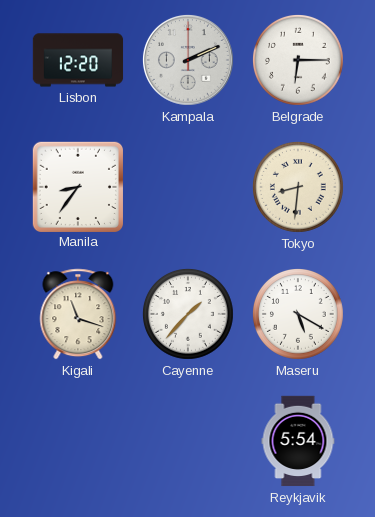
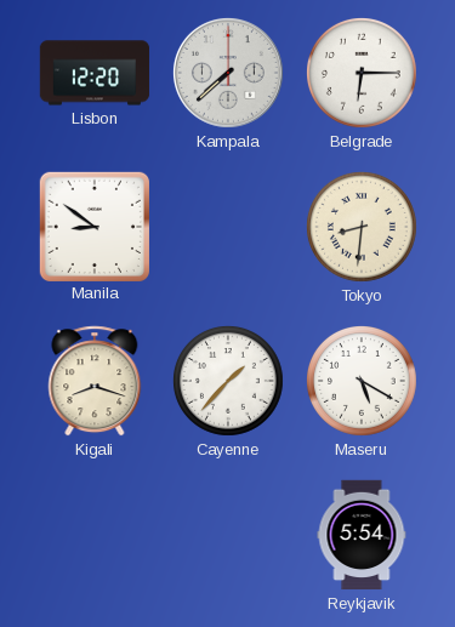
Kampala: 2:11 -> 7:38
Manila: 8:36 -> 8:51
Kigali: 11:18 -> 8:18
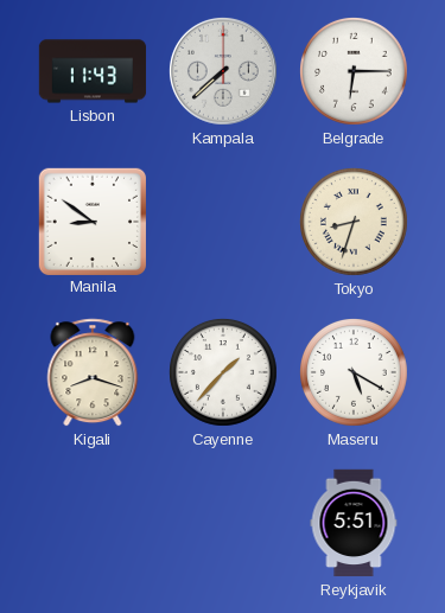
Lisbon: 12:20 -> 11:43
Tokyo: 8:31 -> 8:33
Reykjavik: 5:54 -> 5:51
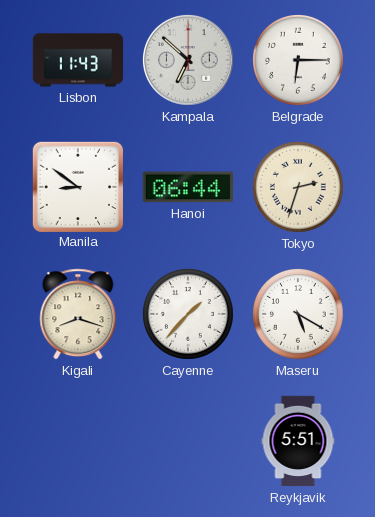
Kampala: 7:38 -> 6:52
Hanoi: none -> 06:44
Tokyo: 8:33 -> 2:33
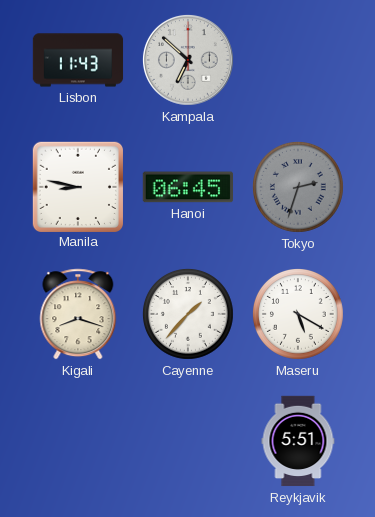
Belgrade: 6:15 -> none
Manila: 8:51 -> 8:47
Hanoi: 06:44 -> 06:45
Tokyo dial: cream -> grey
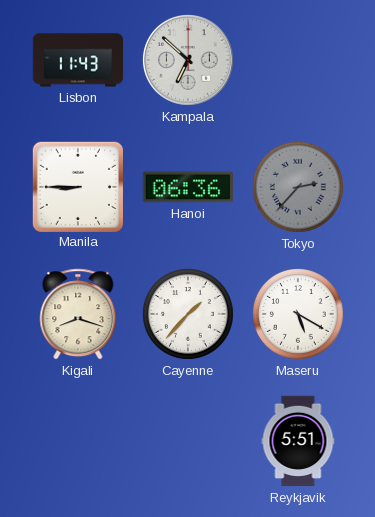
Manila: 8:47 -> 8:45
Hanoi: 06:45 -> 06:36
Tokyo: 2:33 -> 2:37
